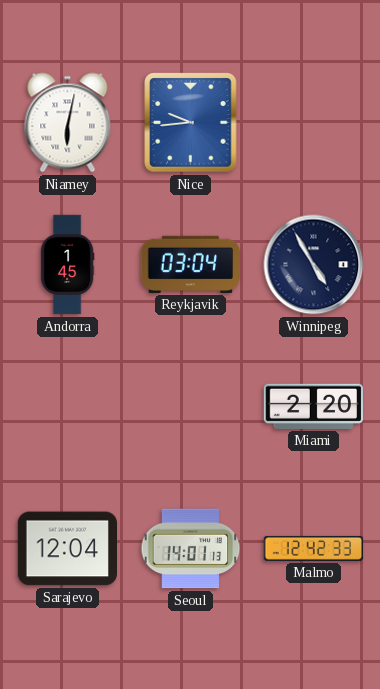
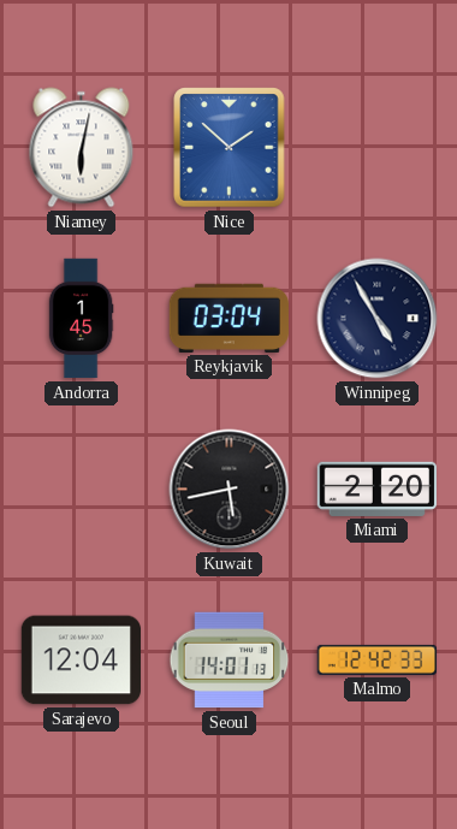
Nice: 9:44 -> 1:52
Kuwait: none -> 5:43
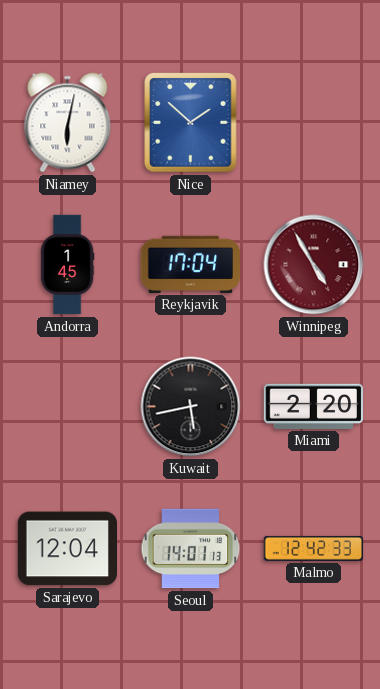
Reykjavik: 03:04 -> 17:04
Winnipeg dial: navy -> burgundy
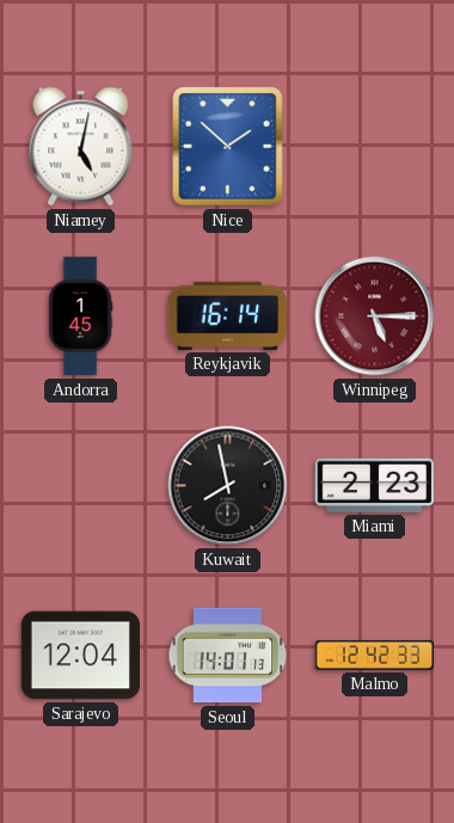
Niamey: 6:02 -> 5:02
Reykjavik: 17:04 -> 16:14
Winnipeg: 4:55 -> 5:15
Kuwait: 5:43 -> 7:58
Miami: 2:20 -> 2:23
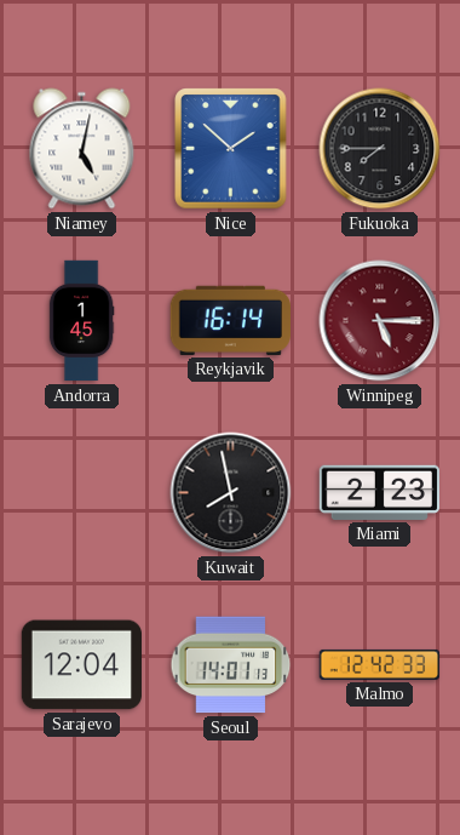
Fukuoka: none -> 7:45
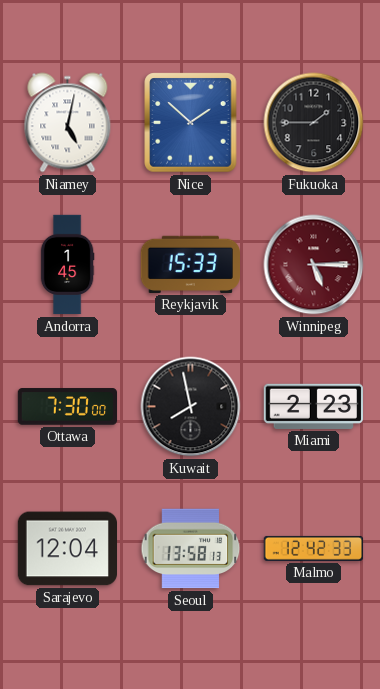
Fukuoka: 7:45 -> 1:45
Reykjavik: 16:14 -> 15:33
Ottawa: none -> 7:30
Seoul: 14:01 -> 13:58
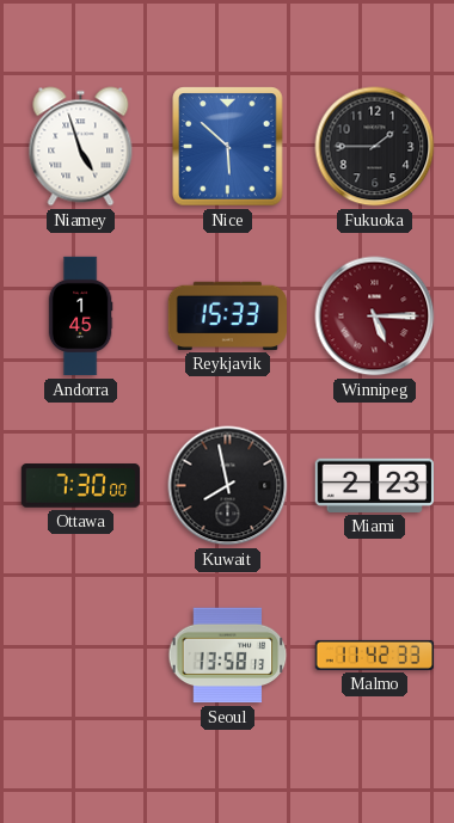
Niamey: 5:02 -> 4:57
Nice: 1:52 -> 5:52
Sarajevo: 12:04 -> none
Malmo: 12:42 -> 11:42
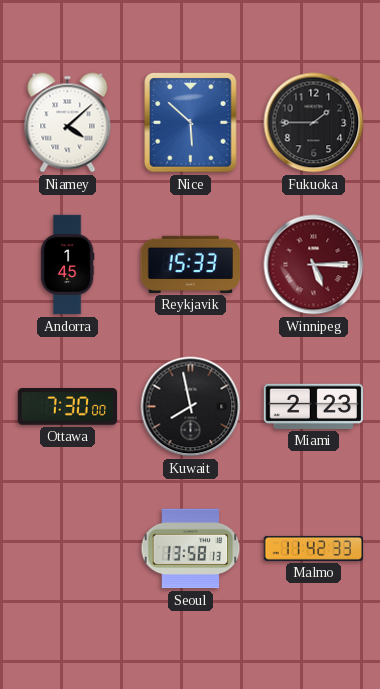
Niamey: 4:57 -> 4:08
